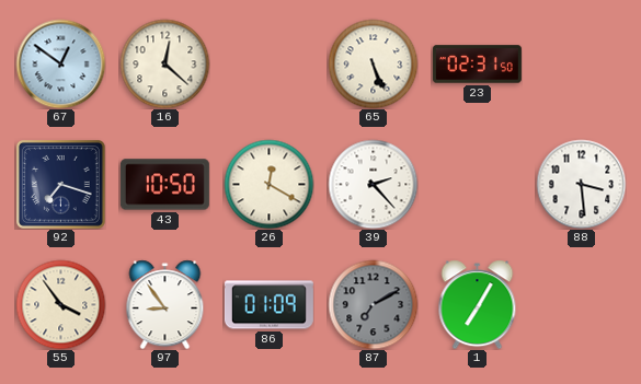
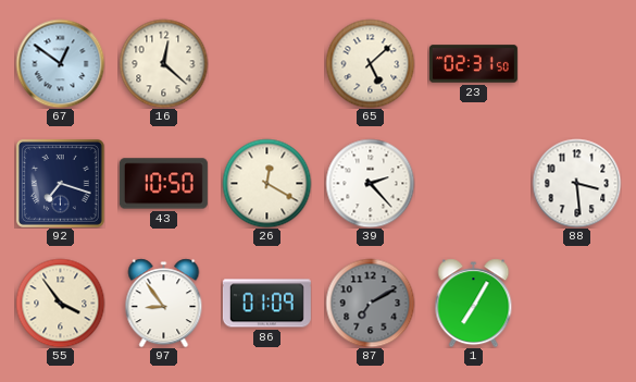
65: 5:26 -> 5:08
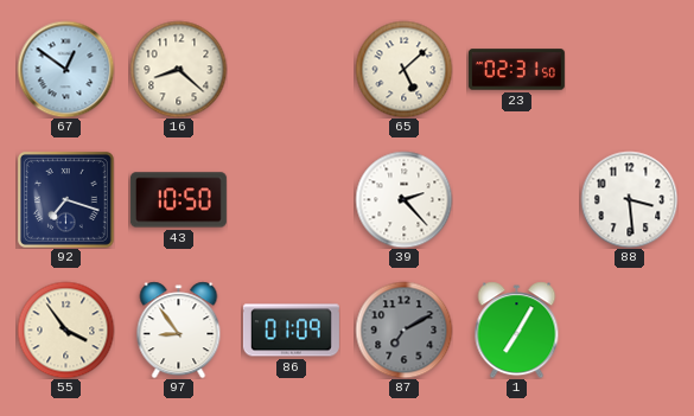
16: 12:22 -> 8:22
26: 12:20 -> none
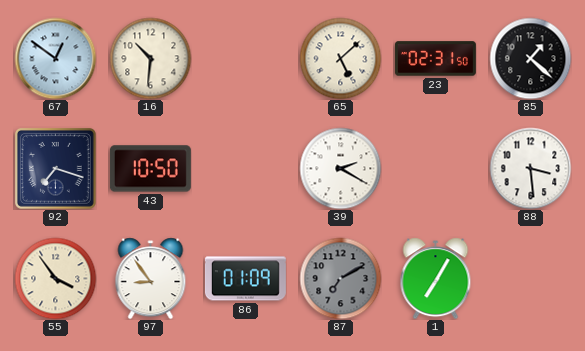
16: 8:22 -> 10:31
85: none -> 1:22
39: 2:23 -> 2:20
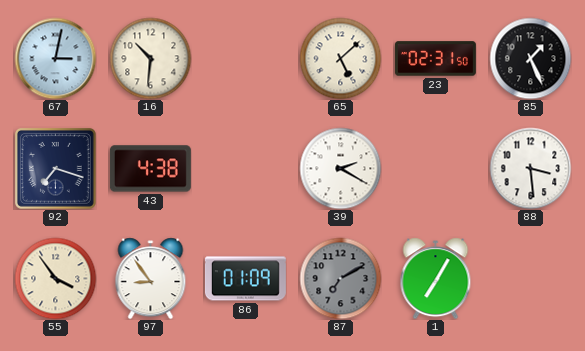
67: 12:51 -> 3:02
85: 1:22 -> 1:26
43: 10:50 -> 4:38
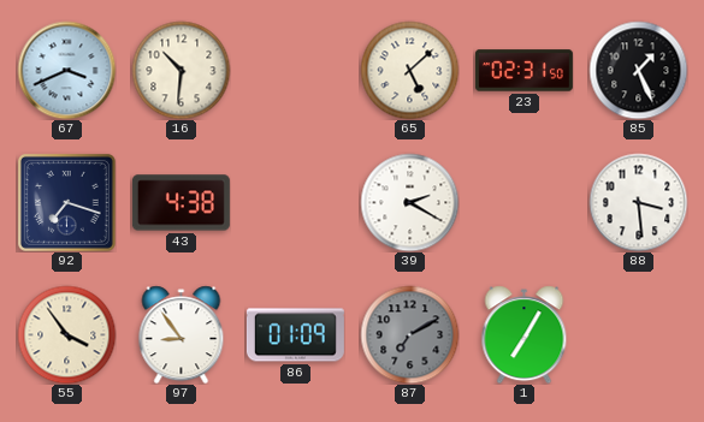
67: 3:02 -> 3:41
